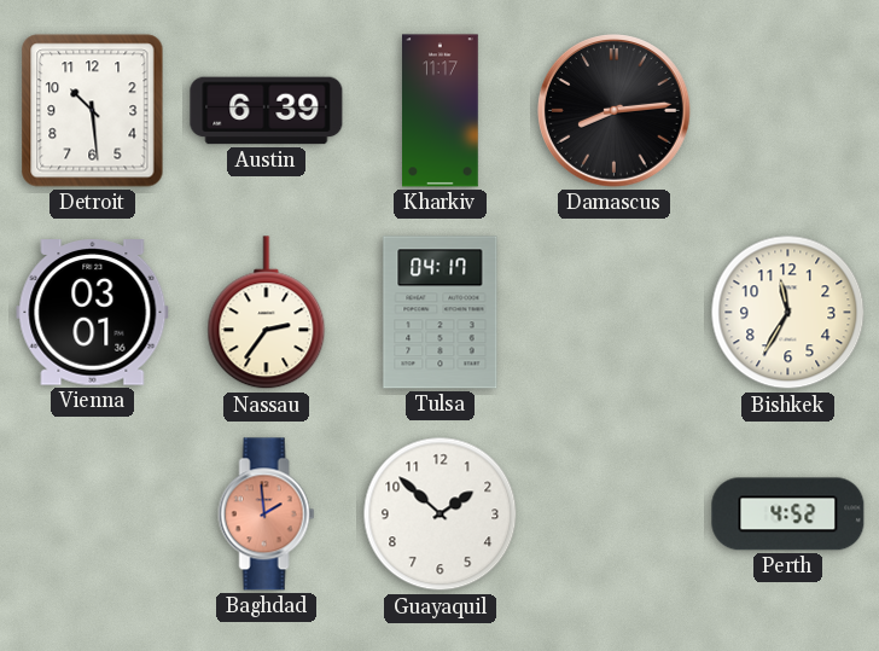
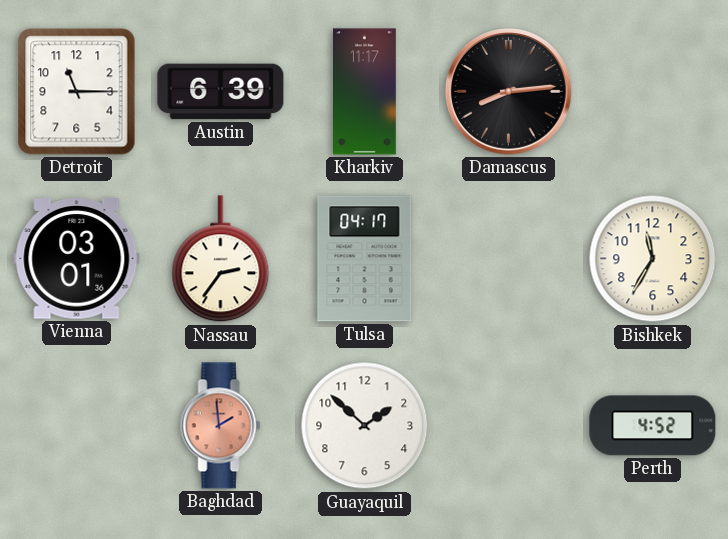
Detroit: 10:29 -> 11:15
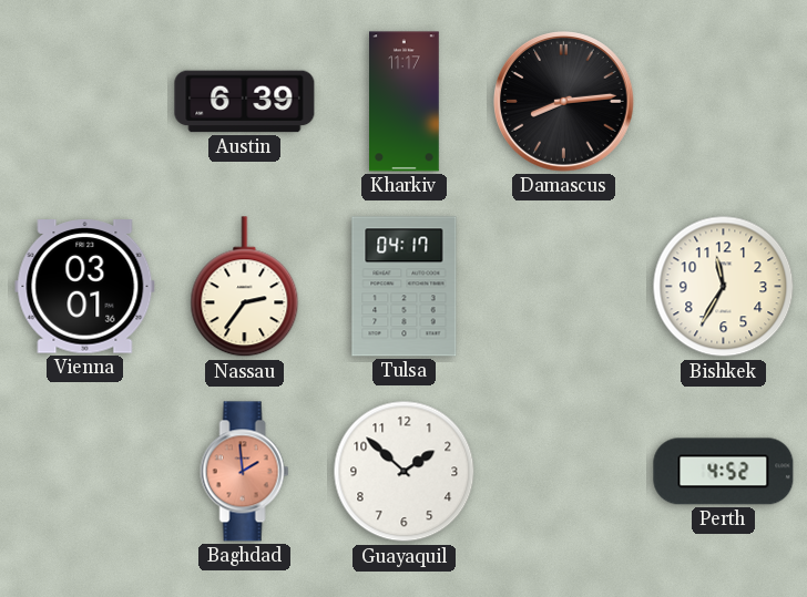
Detroit: 11:15 -> none
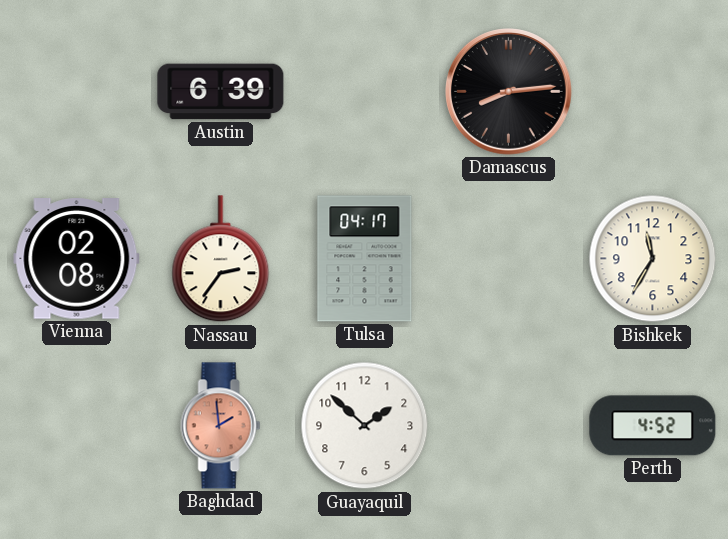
Kharkiv: 11:17 -> none
Vienna: 03:01 -> 02:08
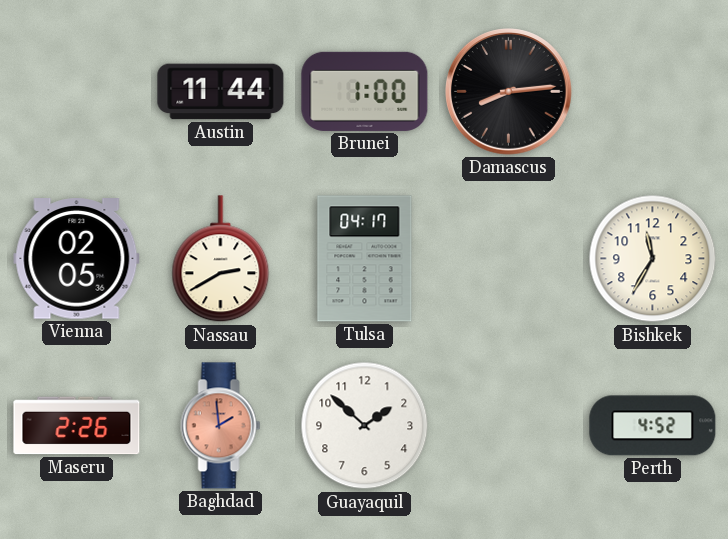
Austin: 6:39 -> 11:44
Brunei: none -> 1:00
Vienna: 02:08 -> 02:05
Nassau: 2:36 -> 2:40
Maseru: none -> 2:26
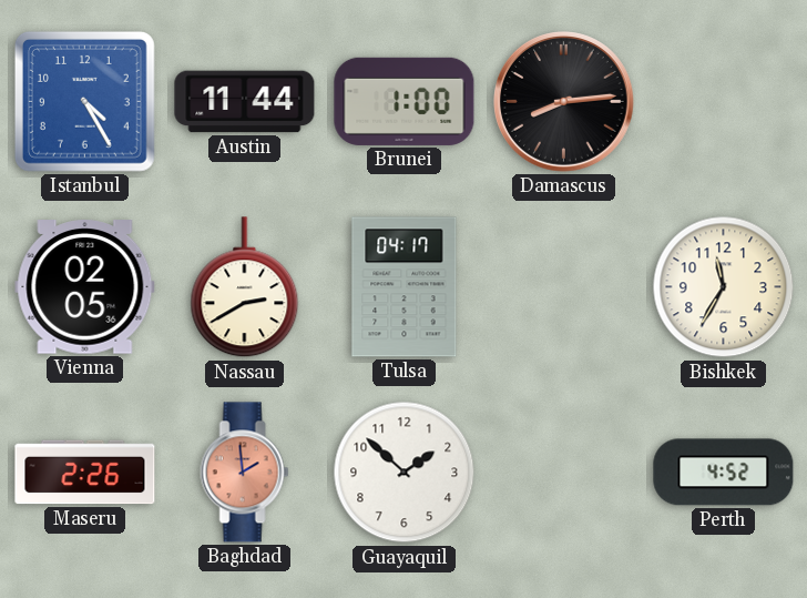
Istanbul: none -> 4:25
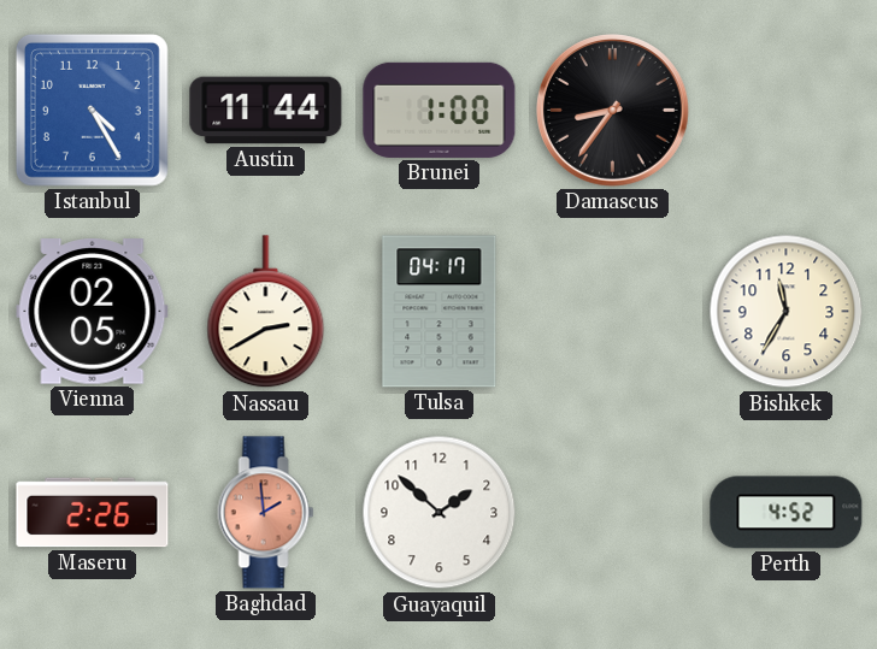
Damascus: 8:14 -> 8:36
Vienna: 02:05:36 -> 02:05
